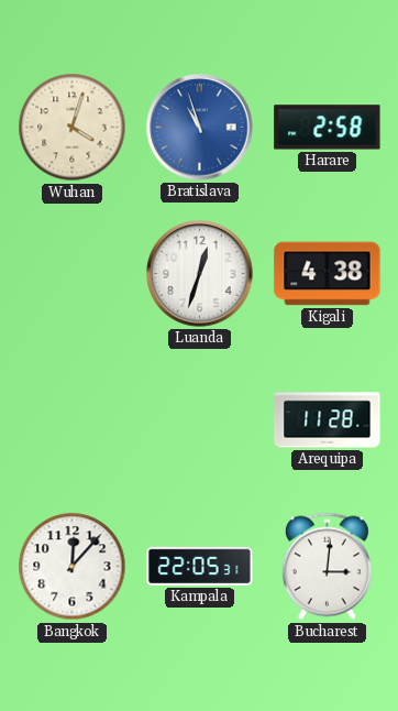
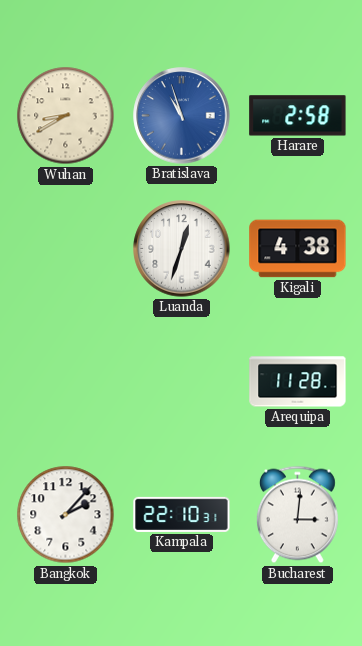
Wuhan: 4:03 -> 8:40
Bangkok: 12:07 -> 2:07
Kampala: 22:05 -> 22:10
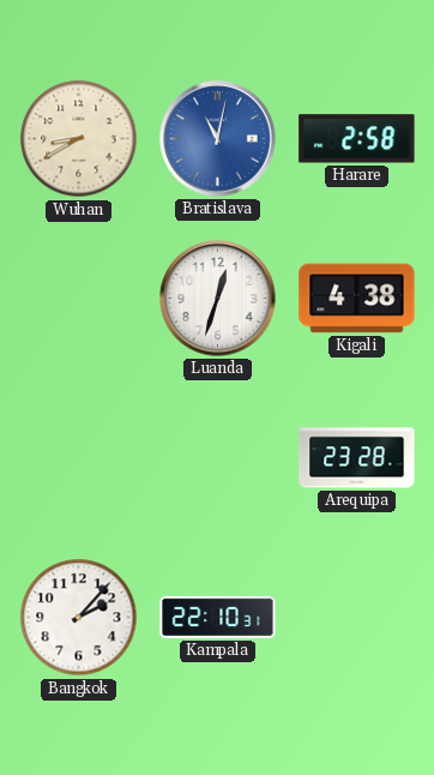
Bratislava: 10:57 -> 11:02
Arequipa: 11:28 -> 23:28
Bucharest: 3:01 -> none
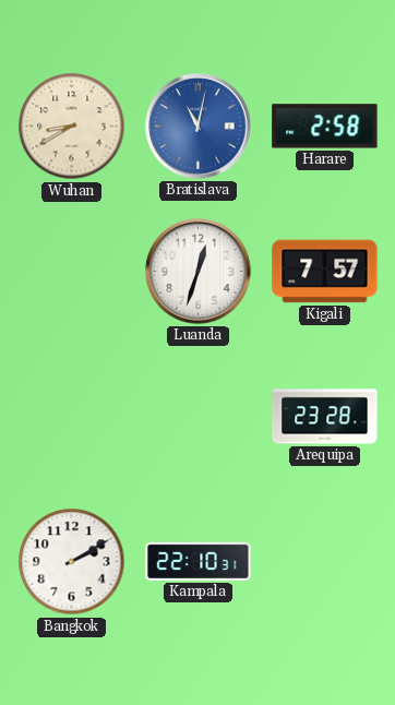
Kigali: 4:38 -> 7:57
Bangkok: 2:07 -> 2:10
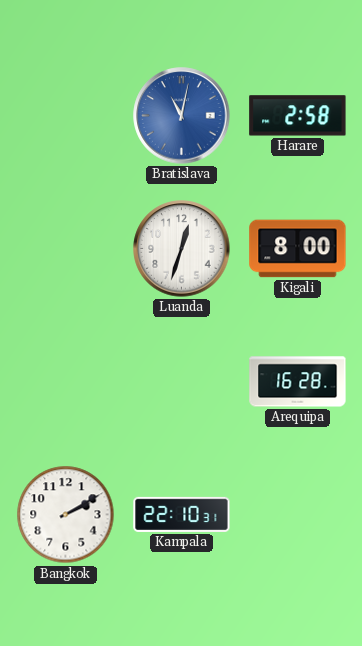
Wuhan: 8:40 -> none
Kigali: 7:57 -> 8:00
Arequipa: 23:28 -> 16:28
